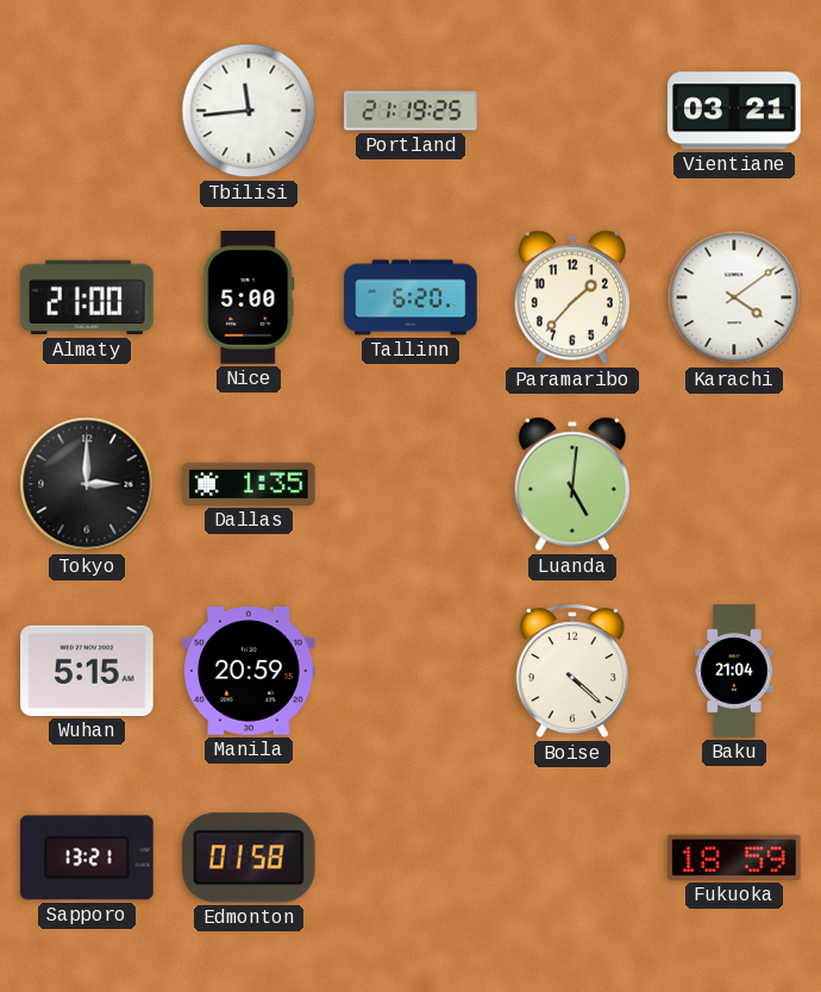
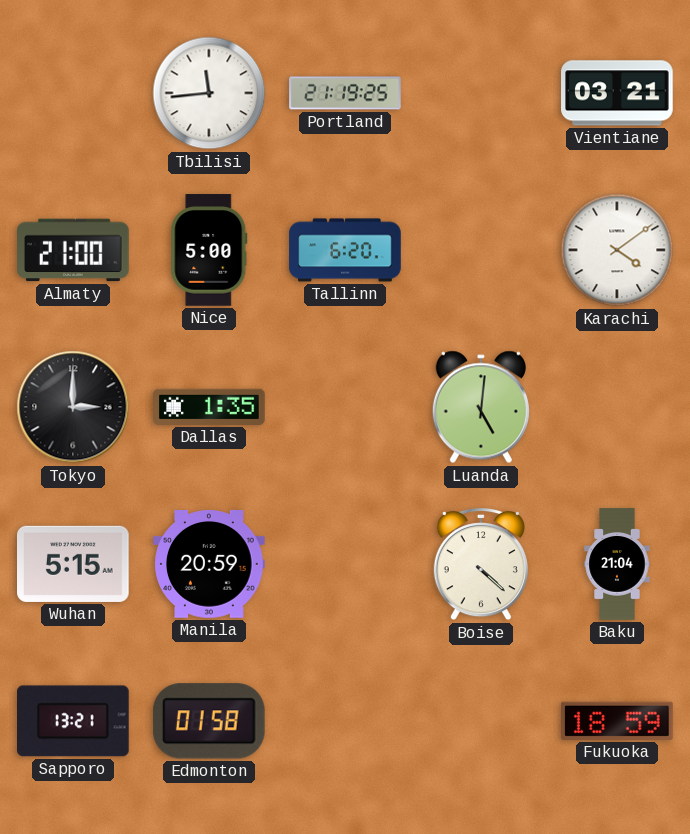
Paramaribo: 1:37 -> none
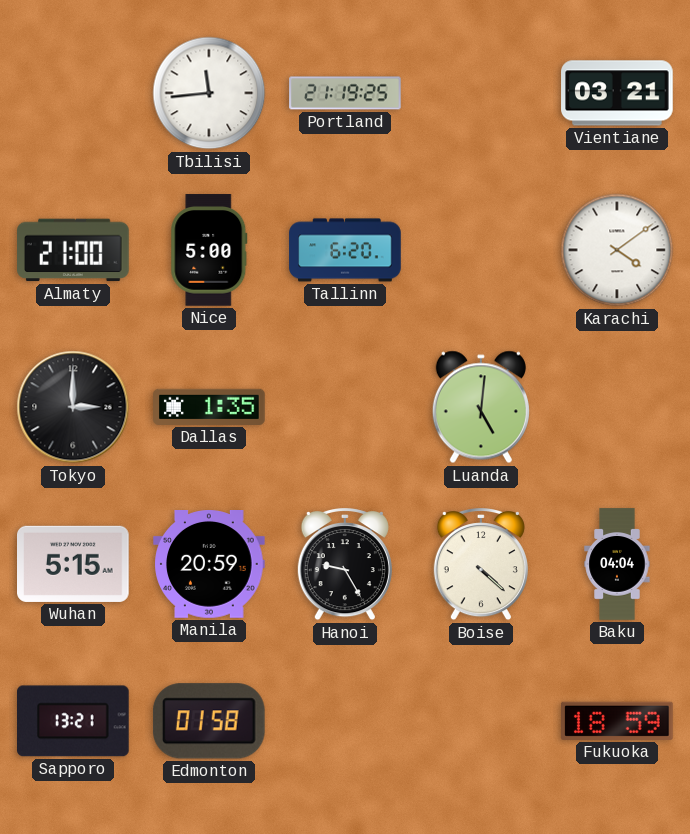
Hanoi: none -> 9:25
Baku: 21:04 -> 04:04
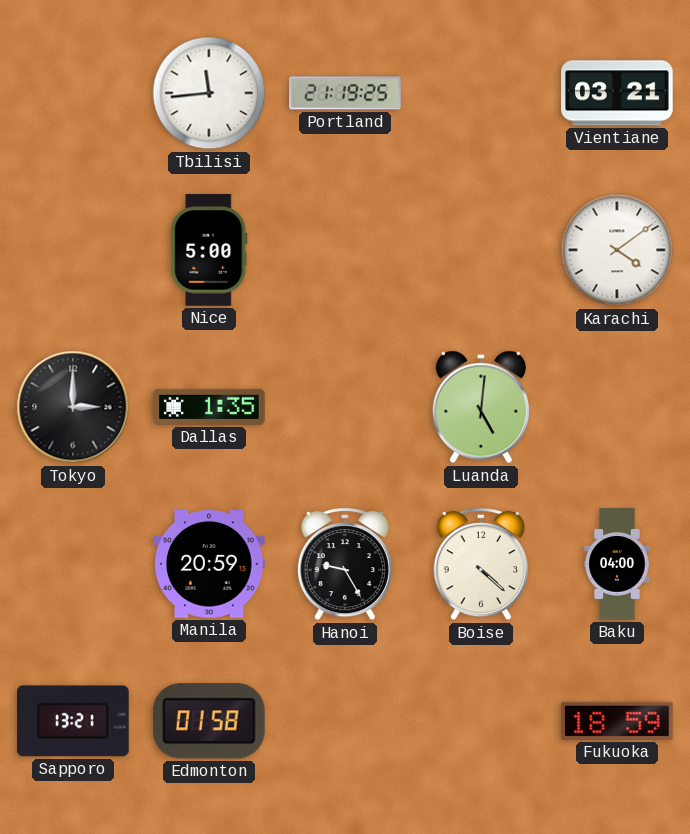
Almaty: 21:00 -> none
Tallinn: 6:20 -> none
Wuhan: 5:15 -> none
Baku: 04:04 -> 04:00
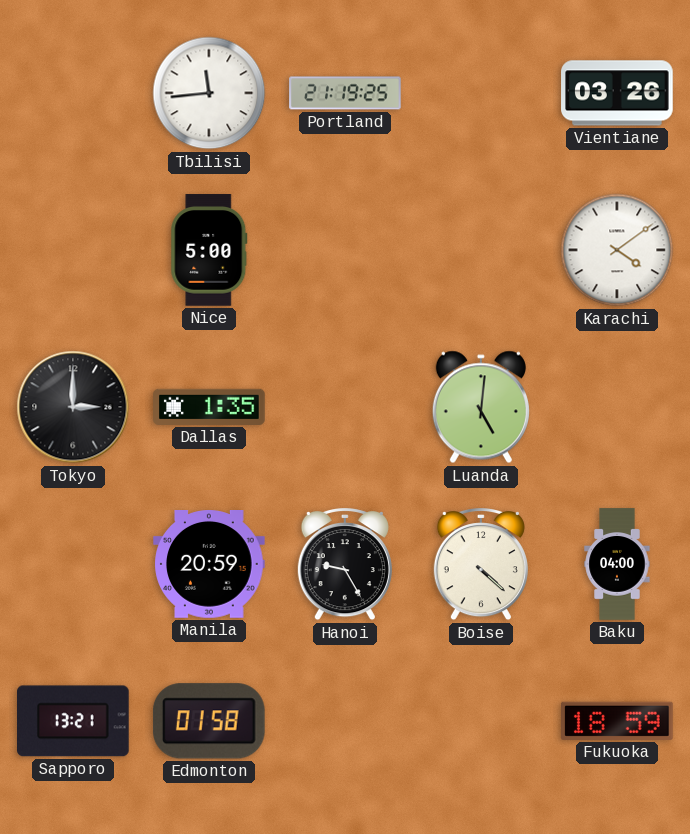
Vientiane: 03:21 -> 03:26
